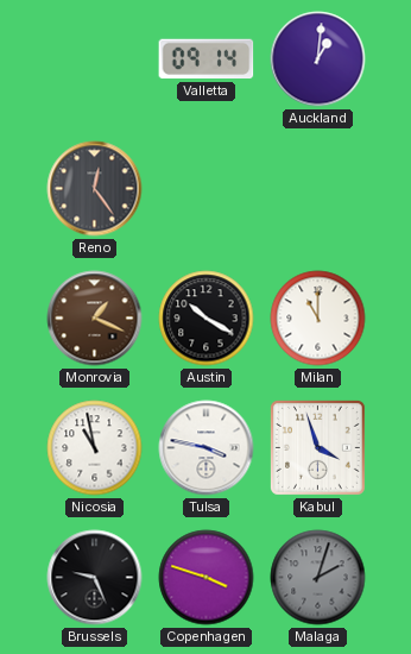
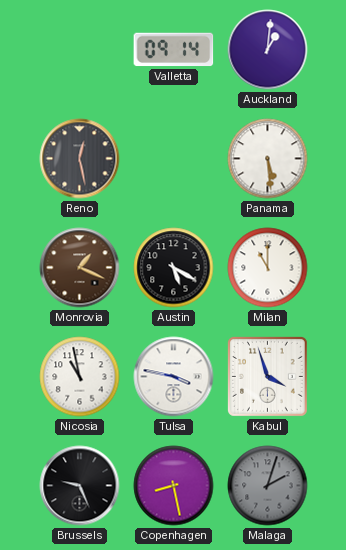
Reno: 12:24 -> 12:28
Panama: none -> 5:29
Austin: 10:20 -> 5:20
Copenhagen: 3:48 -> 8:28
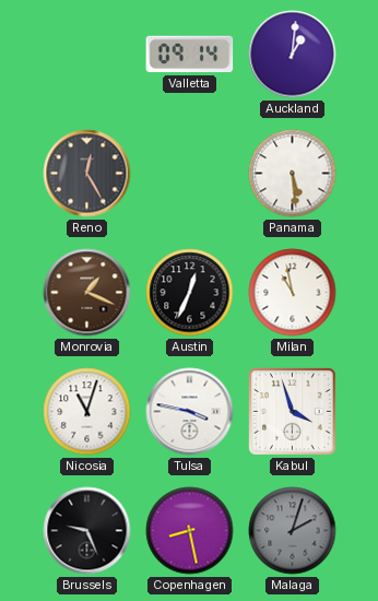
Reno: 12:28 -> 12:25
Austin: 5:20 -> 12:34
Milan: 11:00 -> 10:58
Nicosia: 10:58 -> 11:03
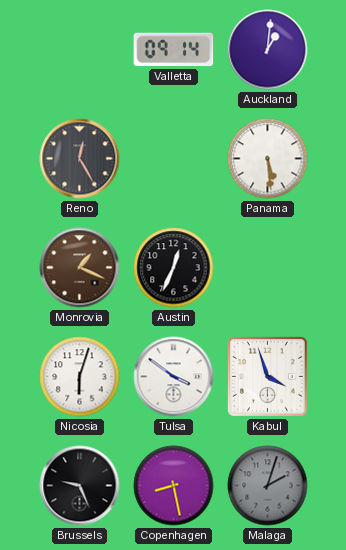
Milan: 10:58 -> none
Nicosia: 11:03 -> 6:03
Tulsa: 3:47 -> 3:51
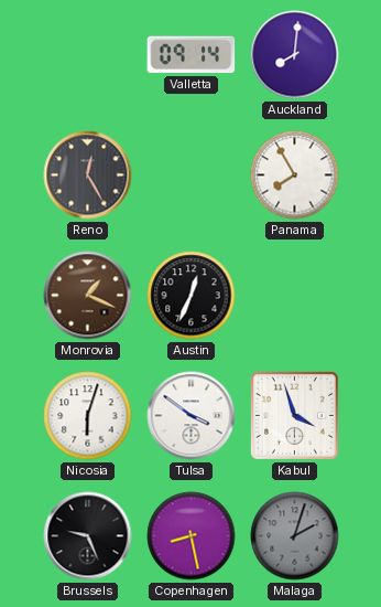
Auckland: 1:01 -> 8:01
Panama: 5:29 -> 7:55
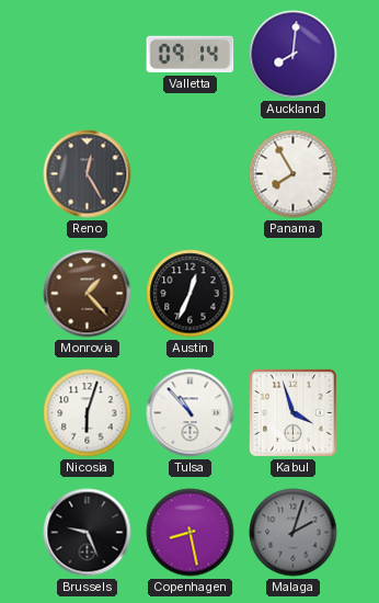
Monrovia: 1:19 -> 1:23
Tulsa: 3:51 -> 10:53
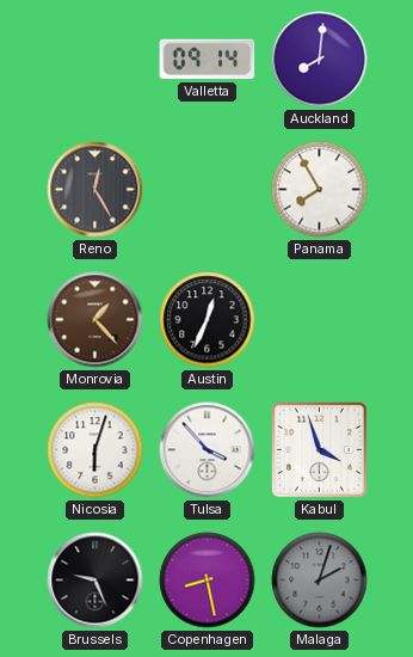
Tulsa: 10:53 -> 3:53
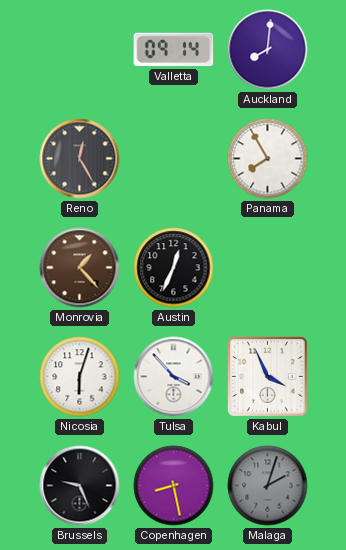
Kabul: 3:57 -> 3:56
